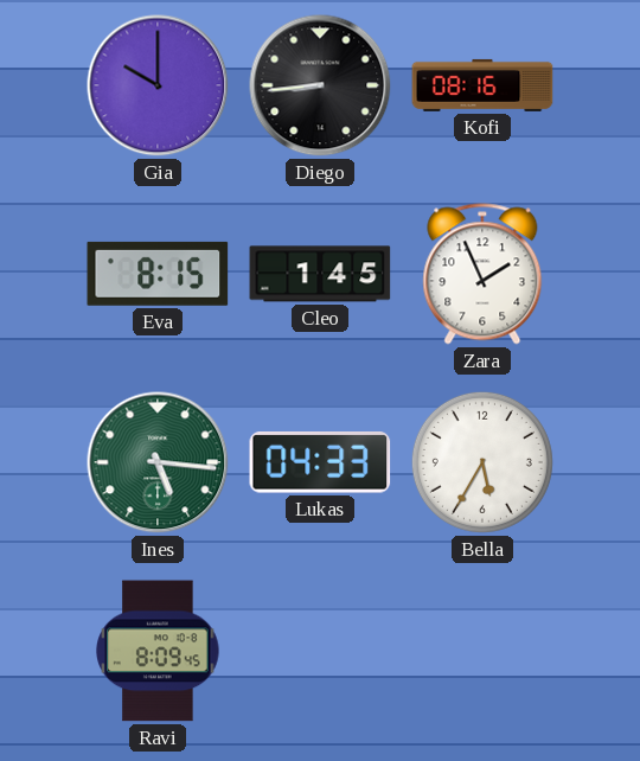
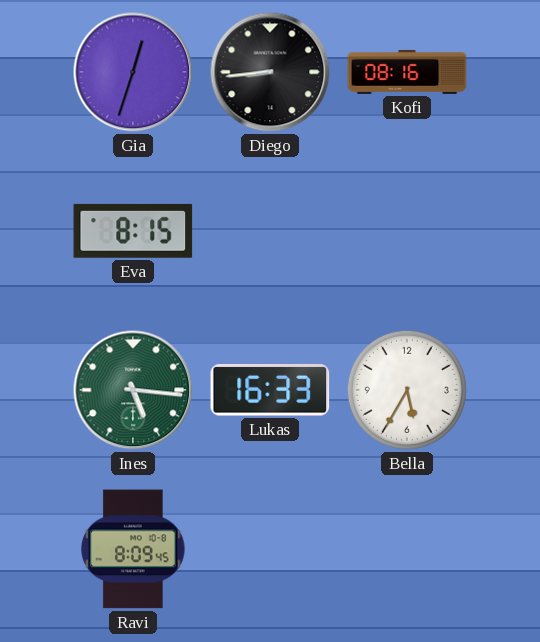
Gia: 10:00 -> 12:33
Cleo: 1:45 -> none
Zara: 1:56 -> none
Lukas: 04:33 -> 16:33
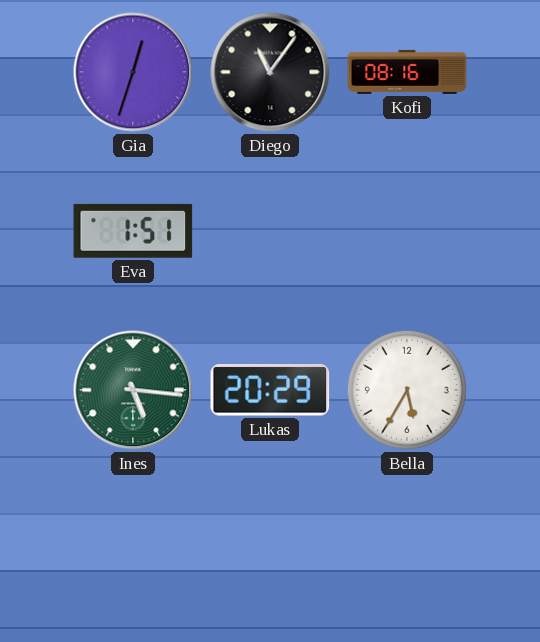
Diego: 8:44 -> 11:06
Eva: 8:15 -> 1:51
Lukas: 16:33 -> 20:29
Ravi: 8:09 -> none
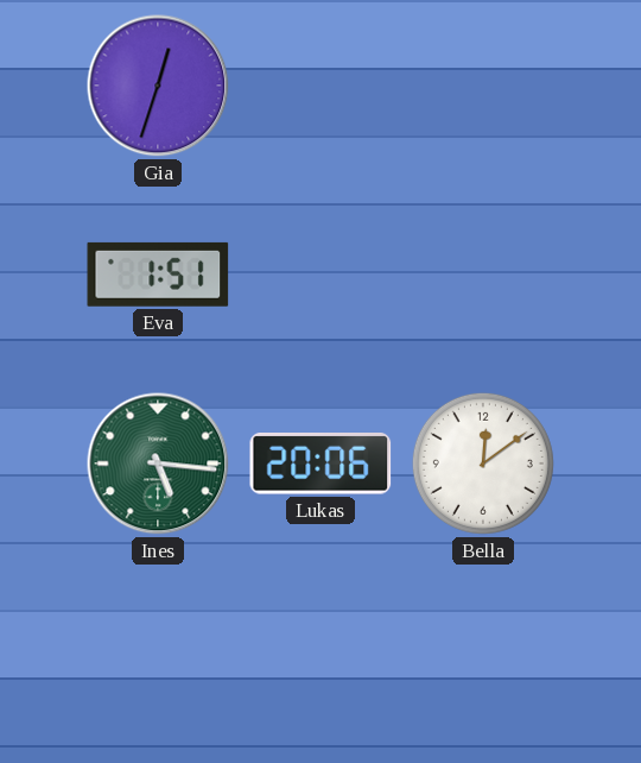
Diego: 11:06 -> none
Kofi: 08:16 -> none
Lukas: 20:29 -> 20:06
Bella: 5:35 -> 12:09
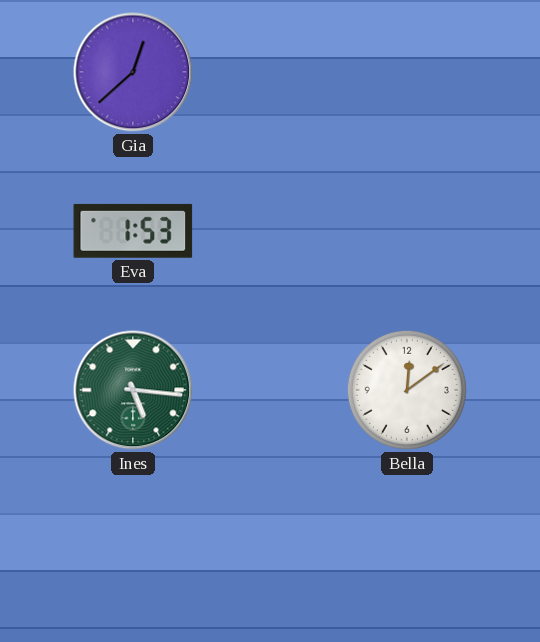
Gia: 12:33 -> 12:38
Eva: 1:51 -> 1:53
Lukas: 20:06 -> none
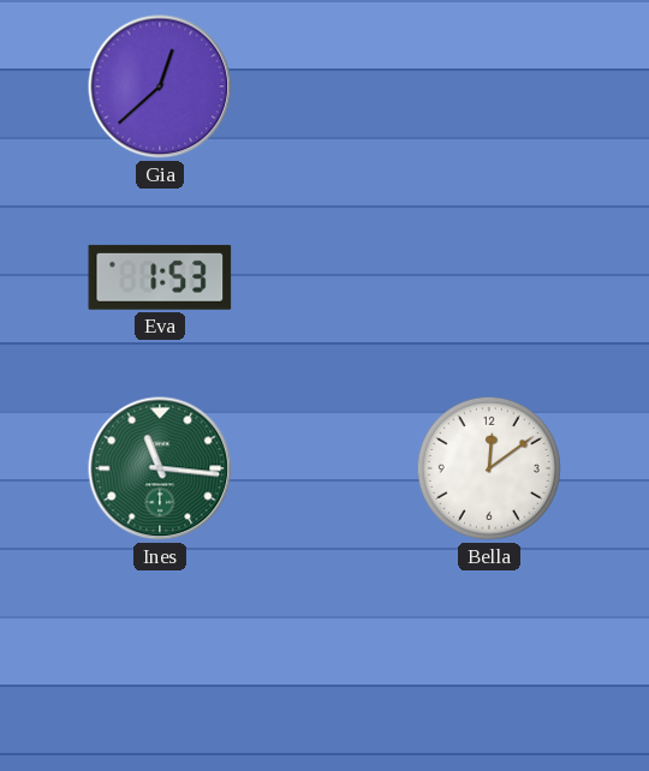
Ines: 5:16 -> 11:16
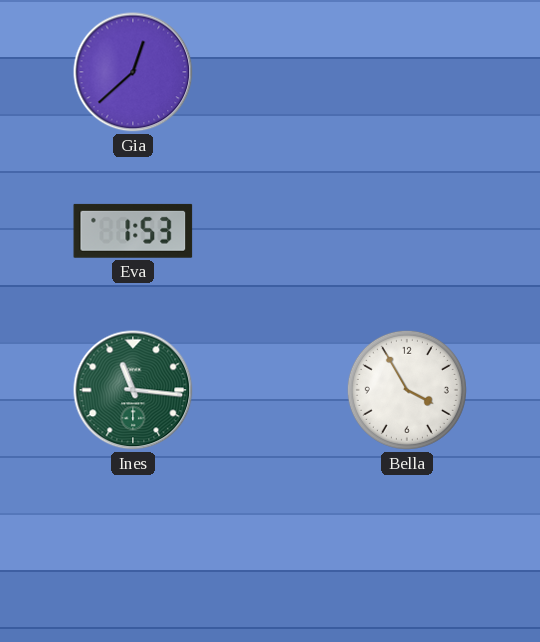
Bella: 12:09 -> 3:55
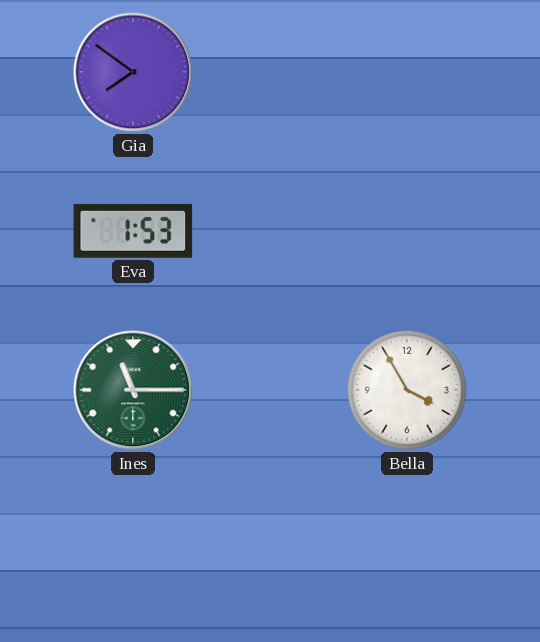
Gia: 12:38 -> 7:51
Ines: 11:16 -> 11:15
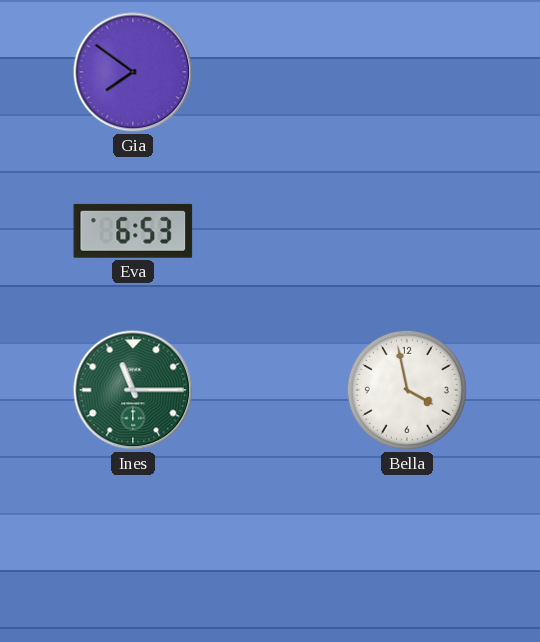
Eva: 1:53 -> 6:53
Bella: 3:55 -> 3:58
